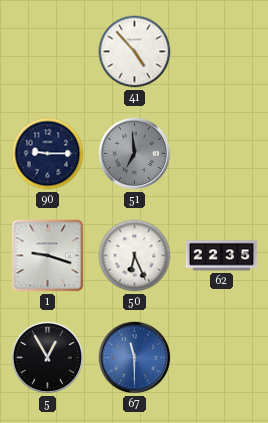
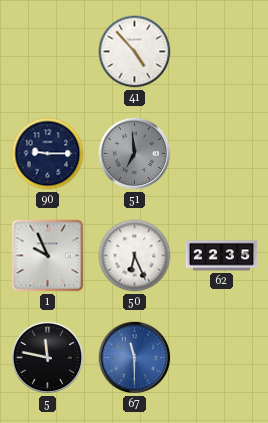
1: 9:18 -> 9:56
5: 12:55 -> 11:47
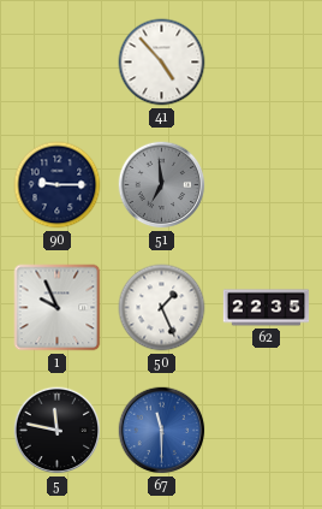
50: 6:26 -> 1:26
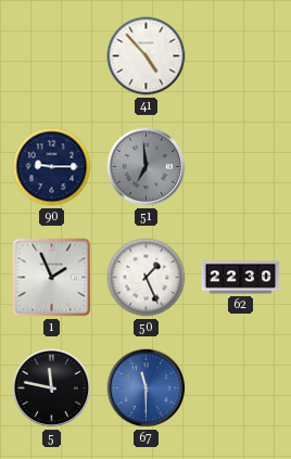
1: 9:56 -> 1:56
62: 22:35 -> 22:30
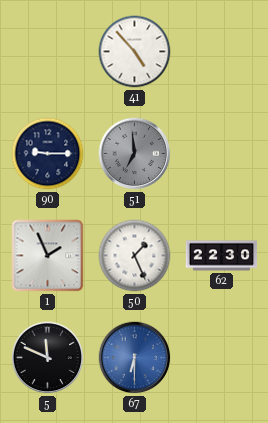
5: 11:47 -> 11:49
67: 11:30 -> 6:30
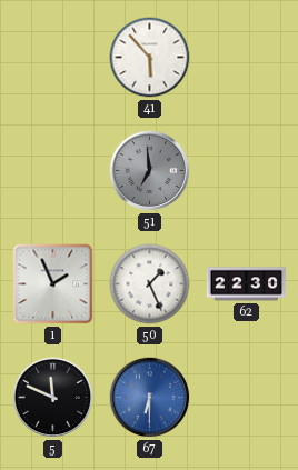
41: 4:53 -> 5:53
90: 9:15 -> none
